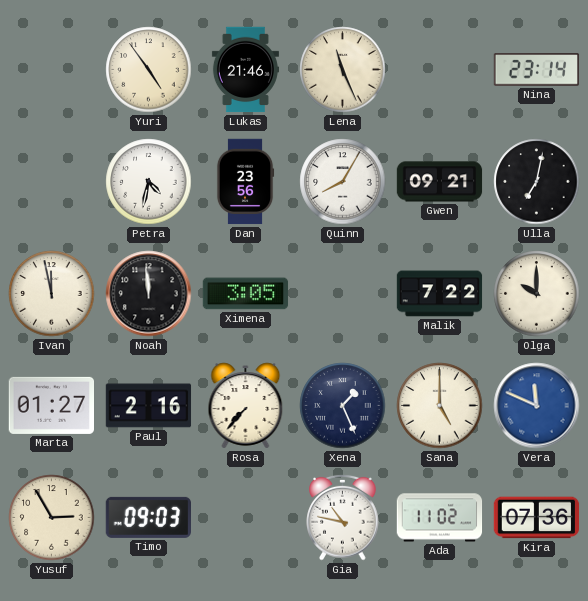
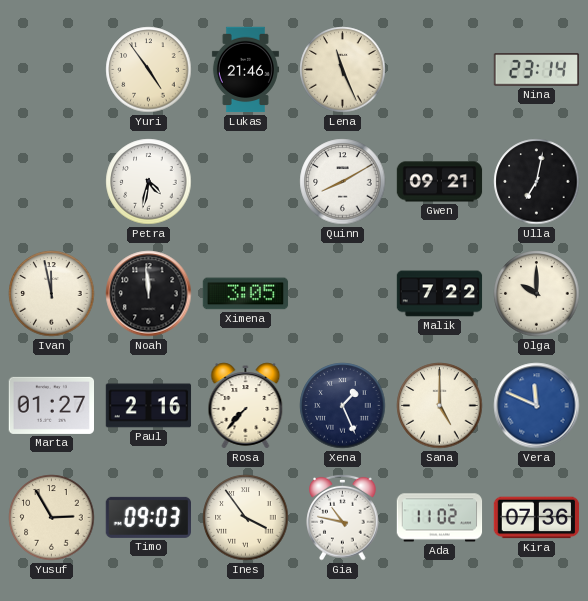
Dan: 23:56 -> none
Quinn: 8:05 -> 8:10
Ines: none -> 3:54
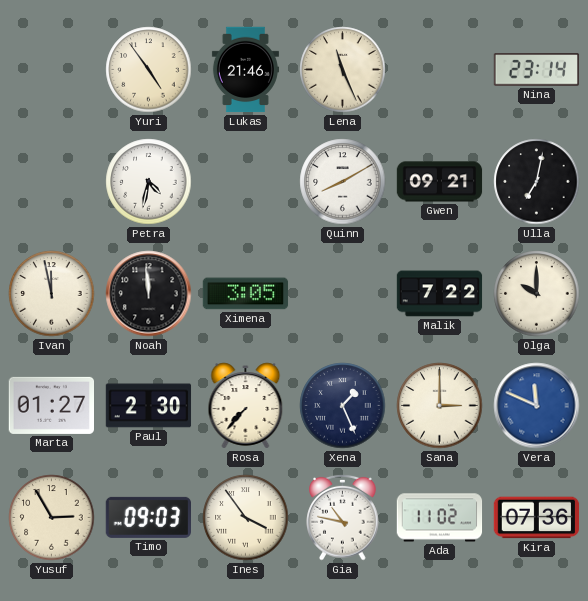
Paul: 2:16 -> 2:30
Sana: 5:00 -> 3:00
